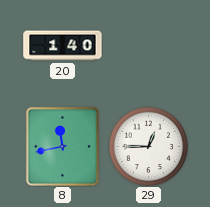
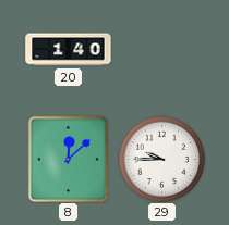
8: 11:43 -> 12:08
29: 12:45 -> 9:45
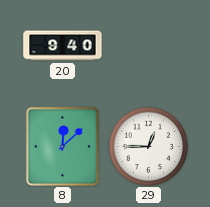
20: 1:40 -> 9:40
29: 9:45 -> 12:45
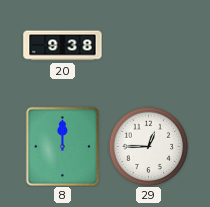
20: 9:40 -> 9:38
8: 12:08 -> 12:00
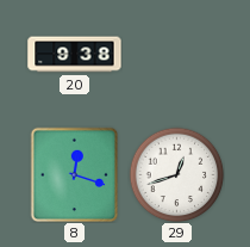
8: 12:00 -> 12:18
29: 12:45 -> 12:42
